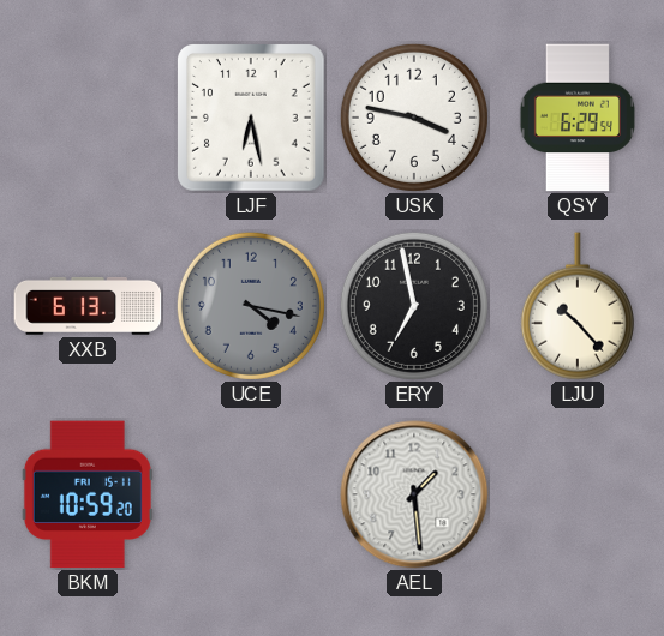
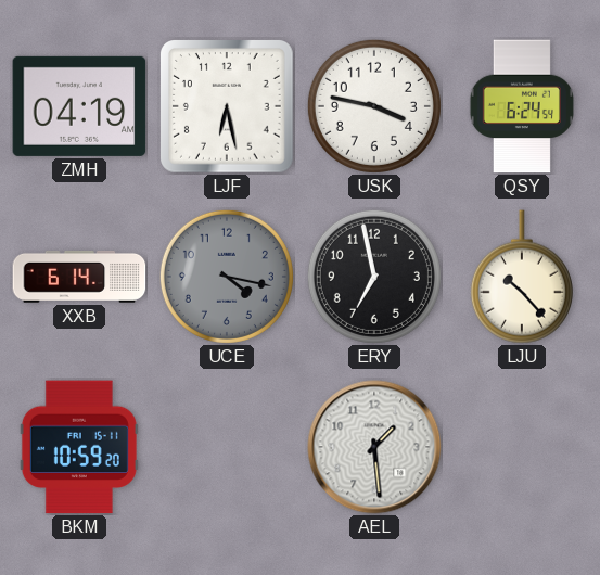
ZMH: none -> 04:19
QSY: 6:29 -> 6:24
XXB: 6:13 -> 6:14
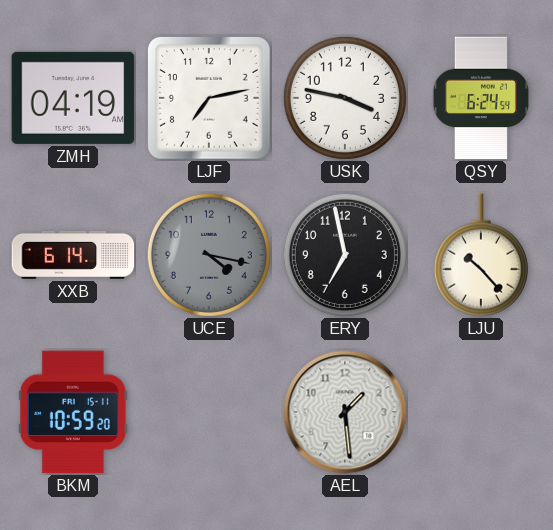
LJF: 6:28 -> 7:13
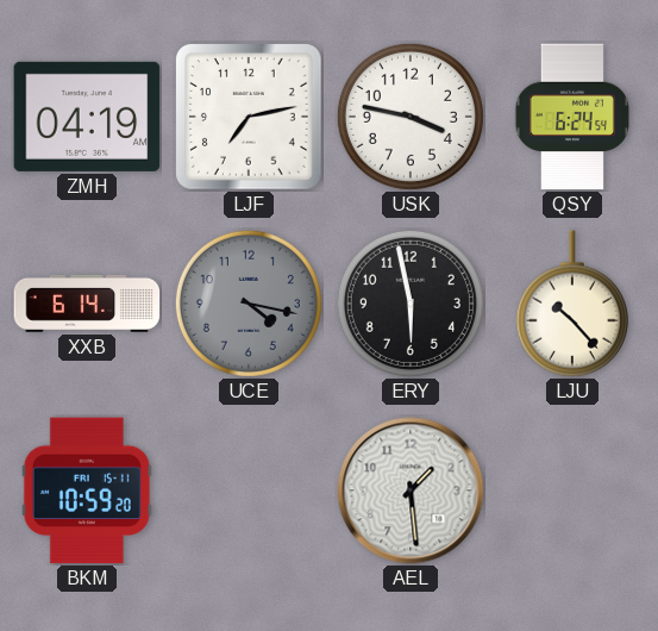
ERY: 6:58 -> 5:58
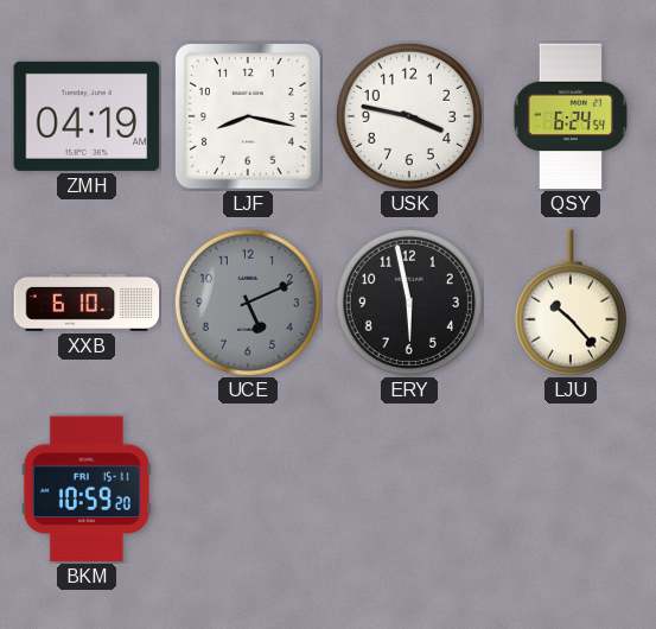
LJF: 7:13 -> 8:17
XXB: 6:14 -> 6:10
UCE: 4:17 -> 5:11
AEL: 1:29 -> none
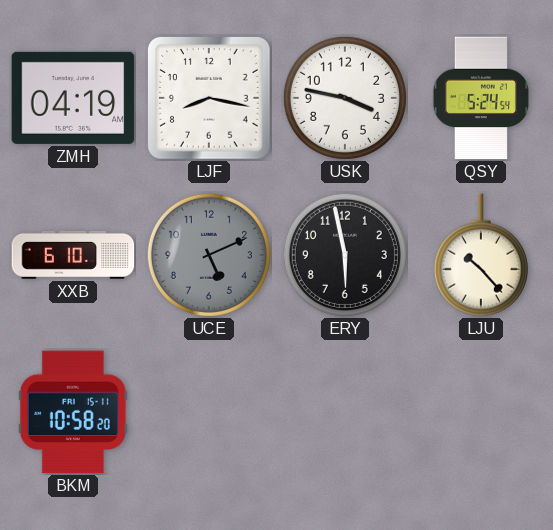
QSY: 6:24 -> 5:24
BKM: 10:59 -> 10:58
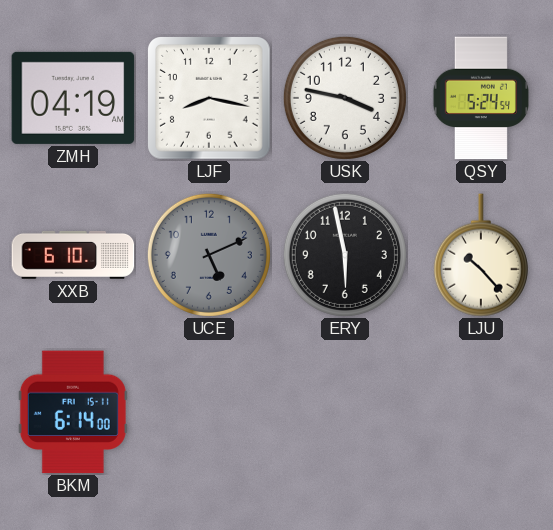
BKM: 10:58 -> 6:14
